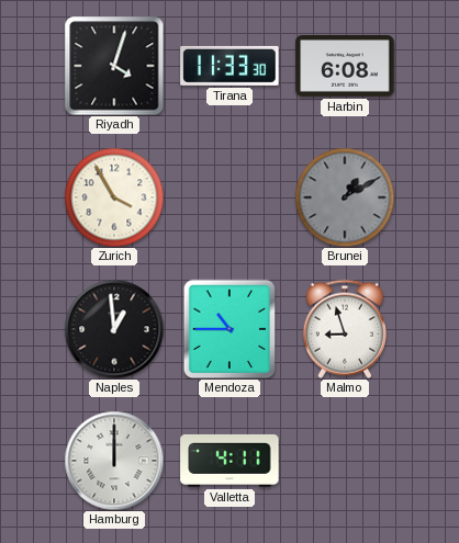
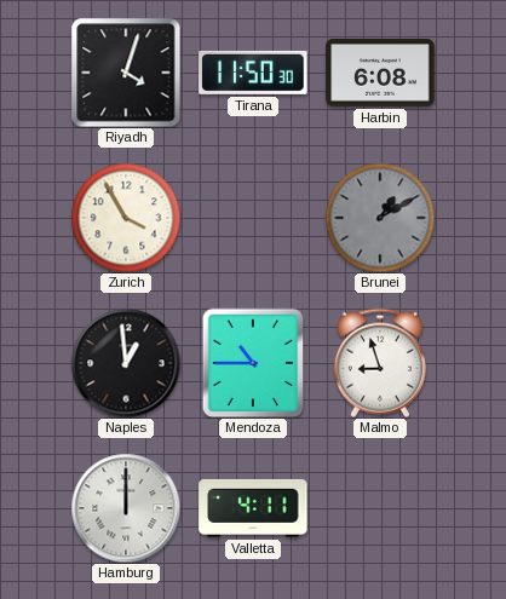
Tirana: 11:33 -> 11:50
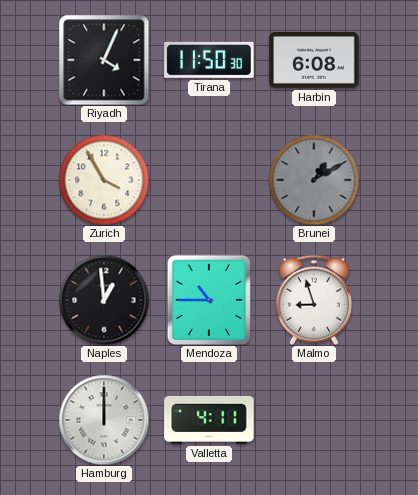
Riyadh: 4:03 -> 4:04
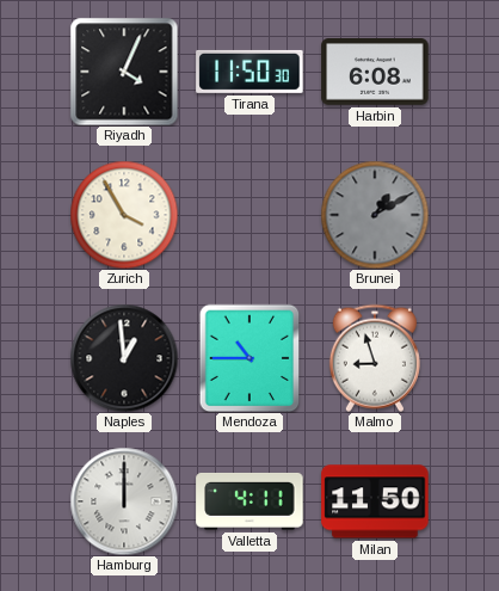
Milan: none -> 11:50
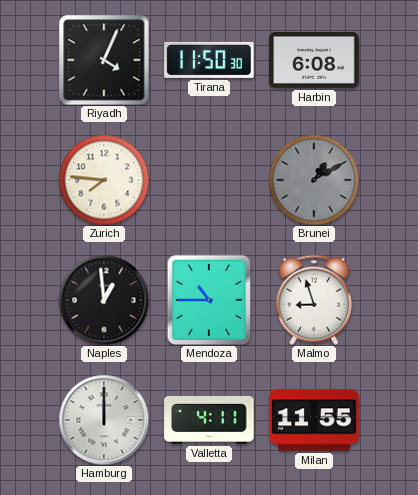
Zurich: 3:55 -> 7:46
Milan: 11:50 -> 11:55
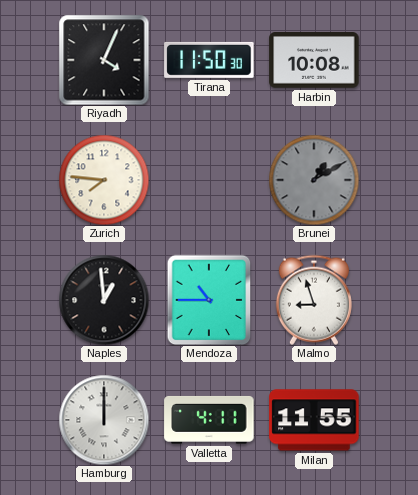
Harbin: 6:08 -> 10:08
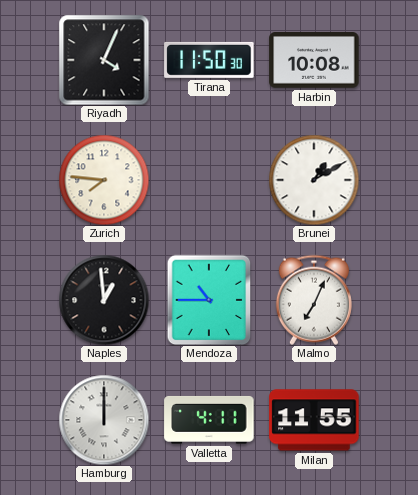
Brunei dial: grey -> white
Malmo: 8:57 -> 7:04
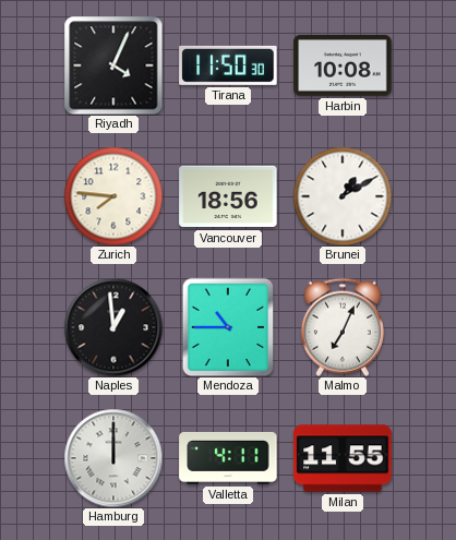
Vancouver: none -> 18:56
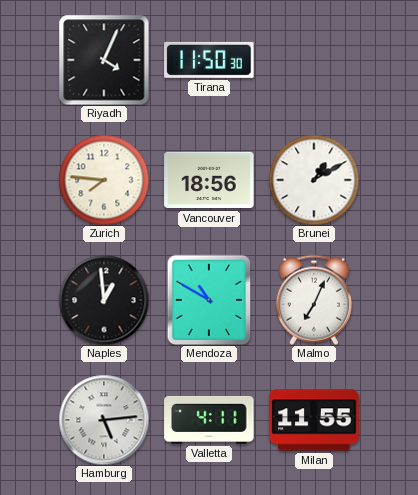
Harbin: 10:08 -> none
Mendoza: 10:45 -> 10:50
Hamburg: 12:00 -> 5:14
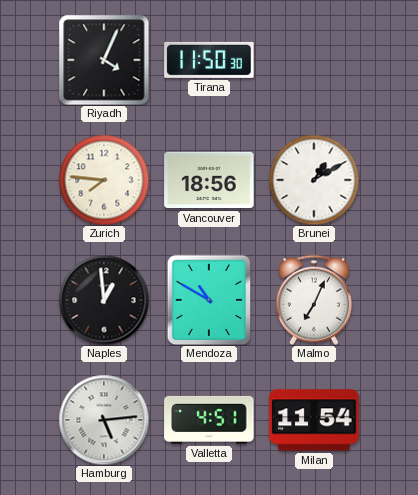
Valletta: 4:11 -> 4:51
Milan: 11:55 -> 11:54
